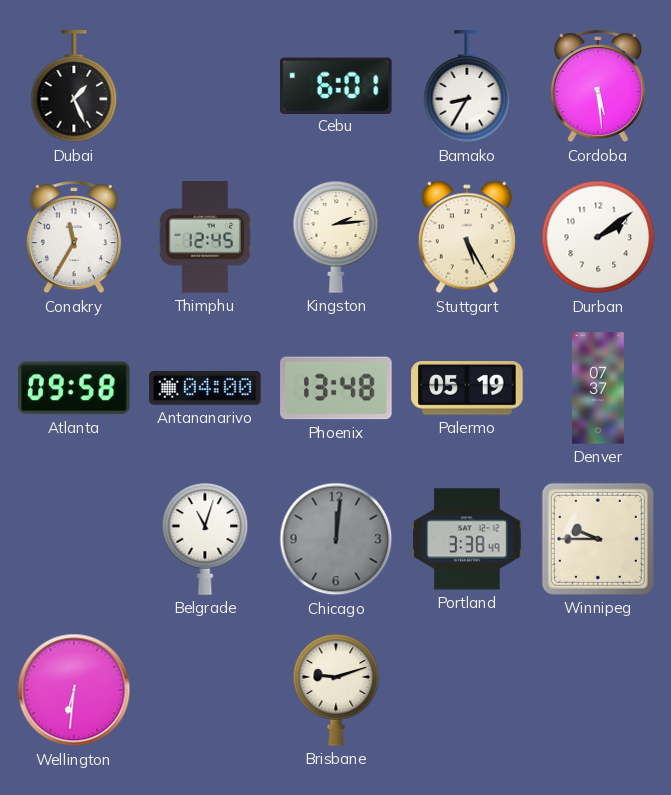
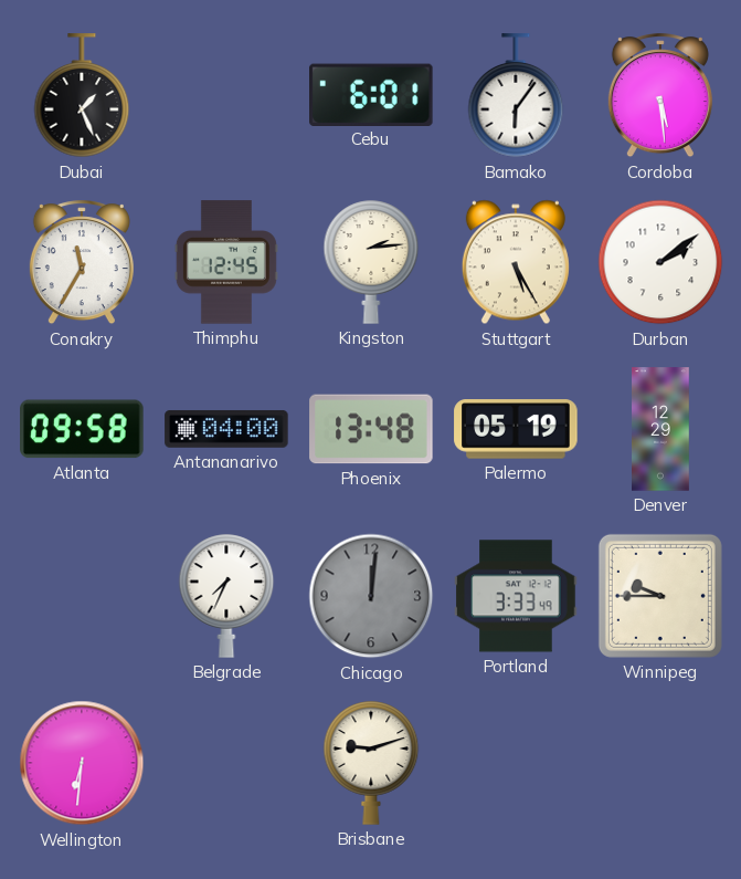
Bamako: 8:35 -> 6:06
Denver: 07:37 -> 12:29
Belgrade: 11:03 -> 7:34
Portland: 3:38 -> 3:33
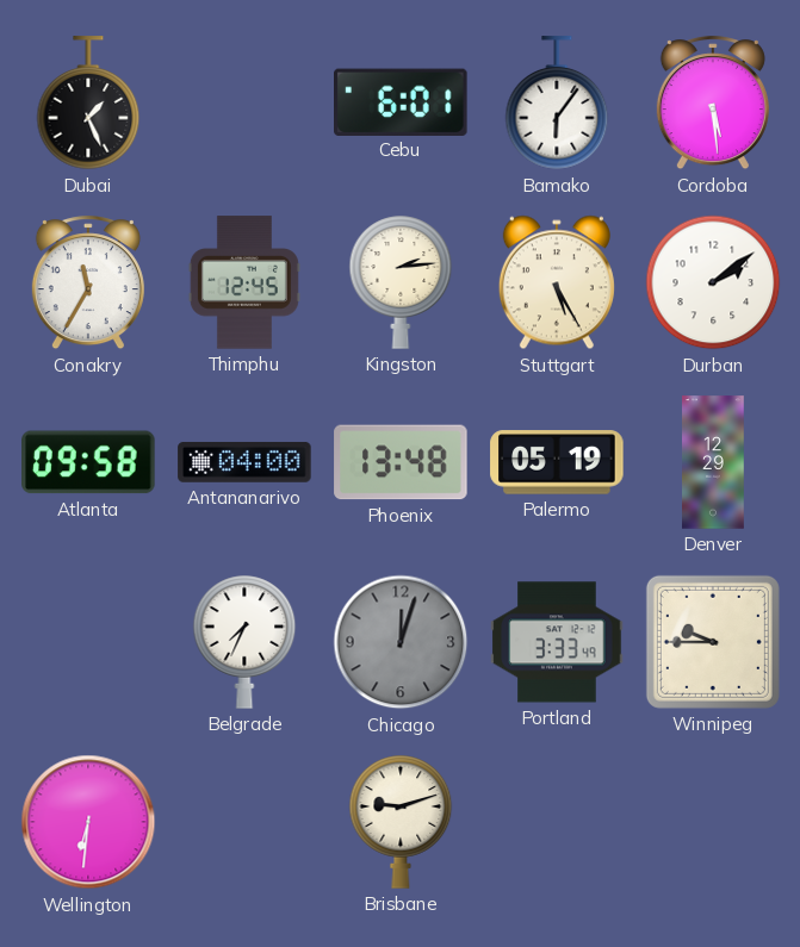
Chicago: 12:01 -> 12:03
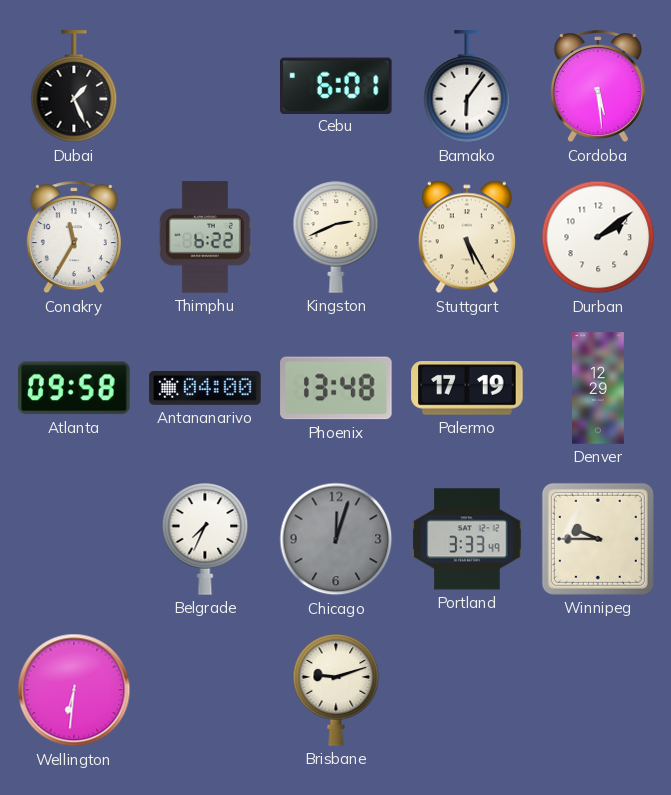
Thimphu: 12:45 -> 6:22
Kingston: 2:14 -> 2:41
Palermo: 05:19 -> 17:19
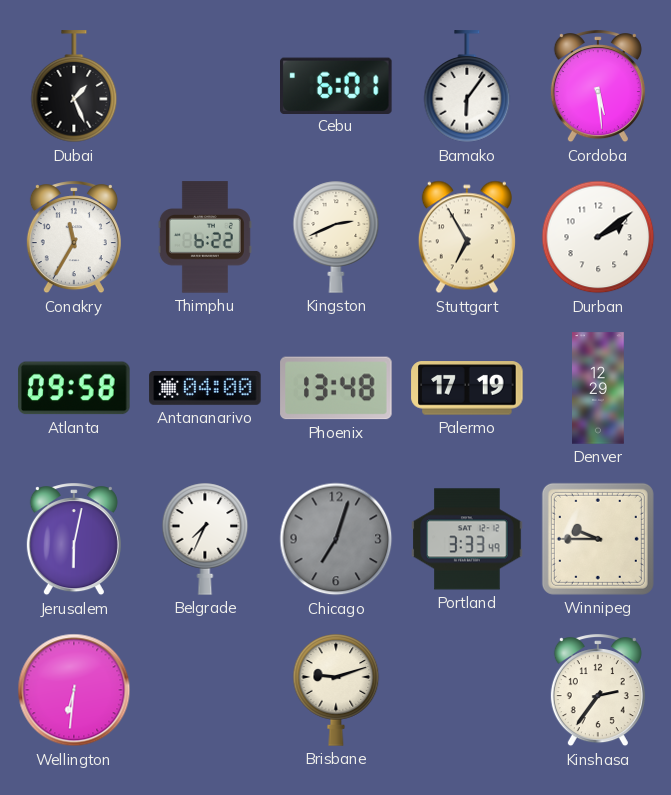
Stuttgart: 5:25 -> 6:55
Jerusalem: none -> 6:02
Chicago: 12:03 -> 7:03
Kinshasa: none -> 2:36
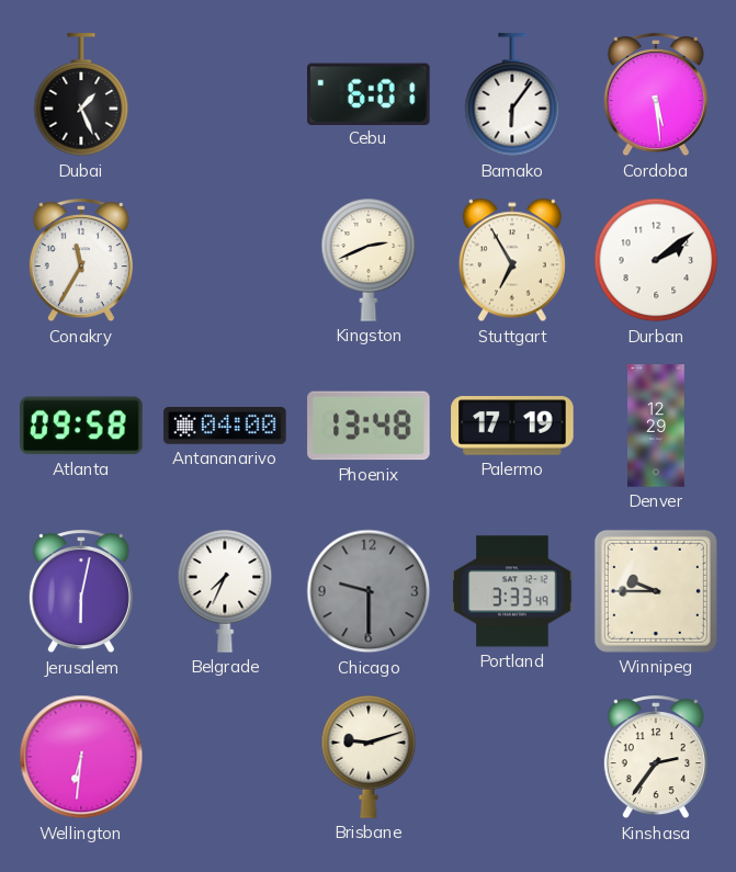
Thimphu: 6:22 -> none
Chicago: 7:03 -> 9:30
